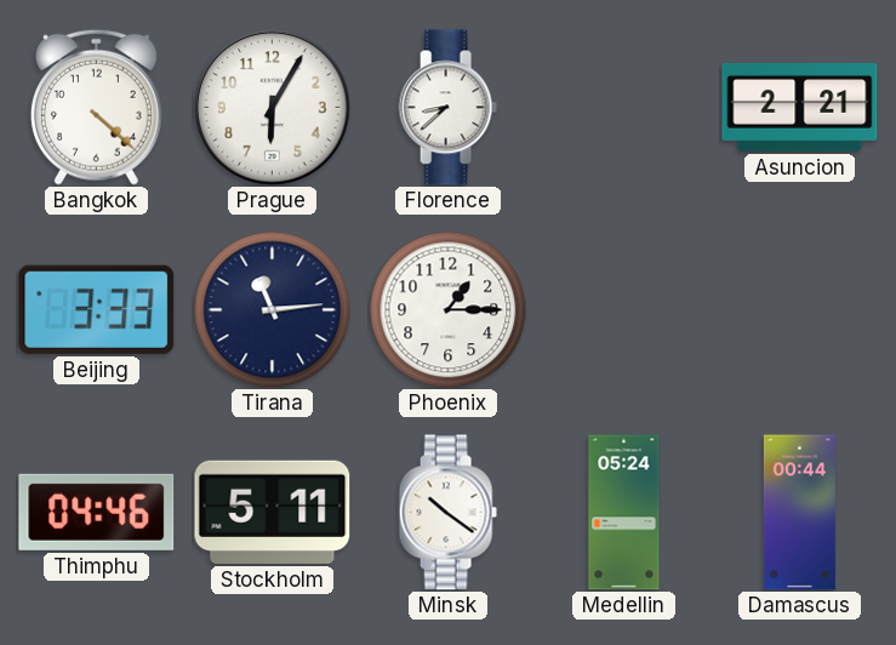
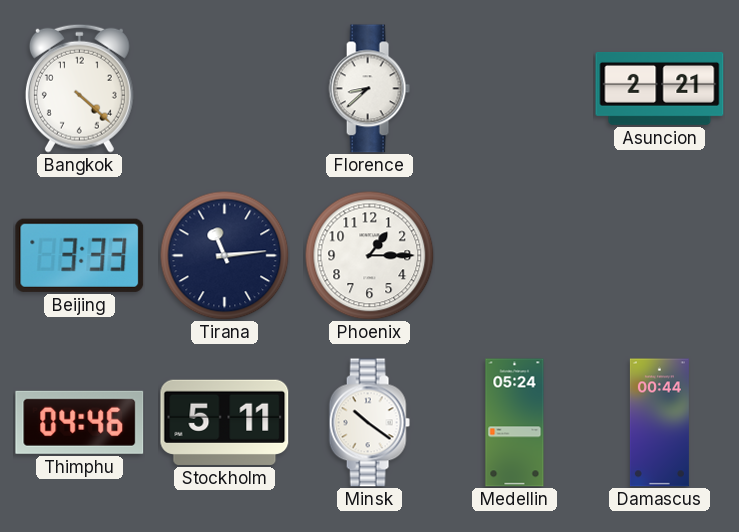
Prague: 6:05 -> none
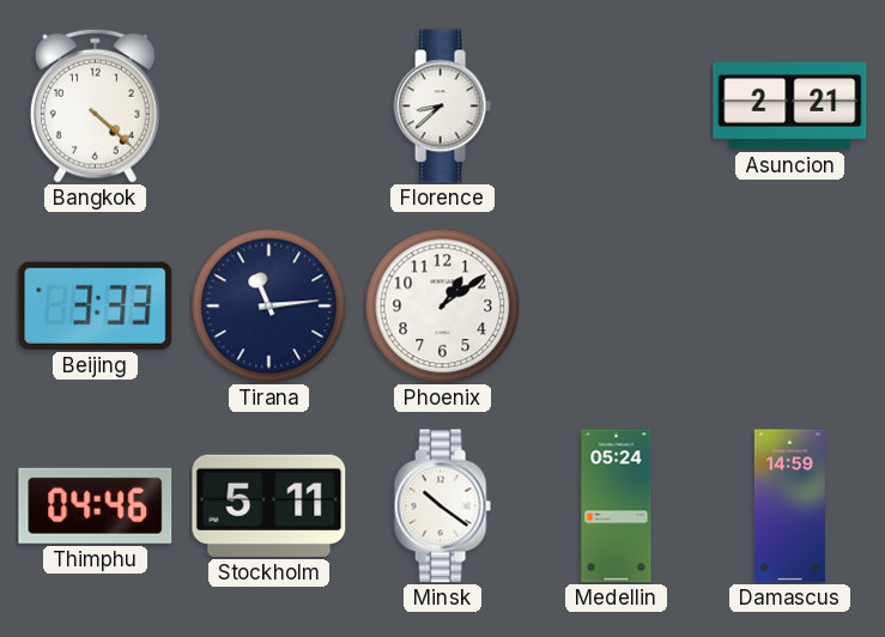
Phoenix: 1:15 -> 1:09
Damascus: 00:44 -> 14:59
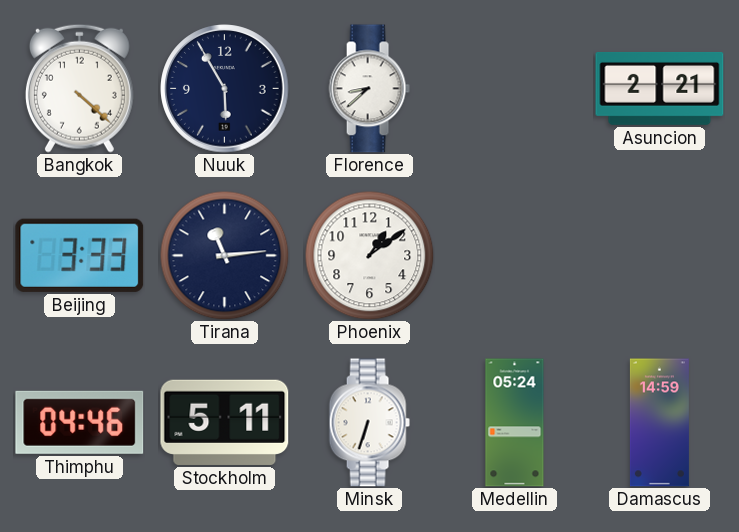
Nuuk: none -> 5:55
Minsk: 10:21 -> 6:33
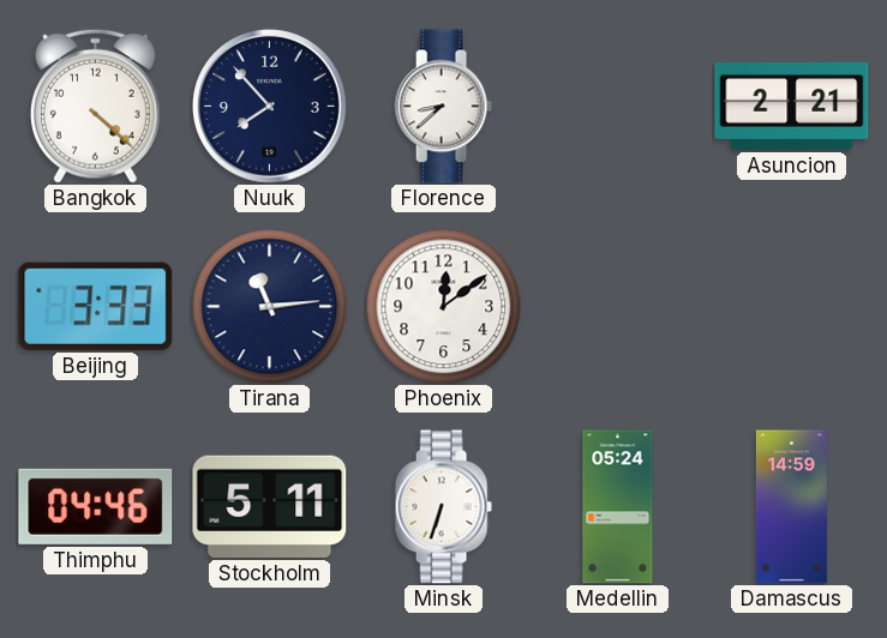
Nuuk: 5:55 -> 7:53
Phoenix: 1:09 -> 12:09
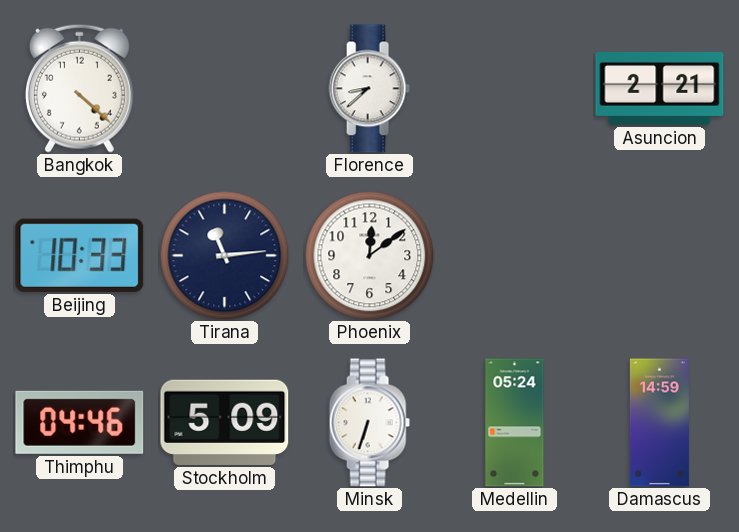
Nuuk: 7:53 -> none
Beijing: 3:33 -> 10:33
Stockholm: 5:11 -> 5:09
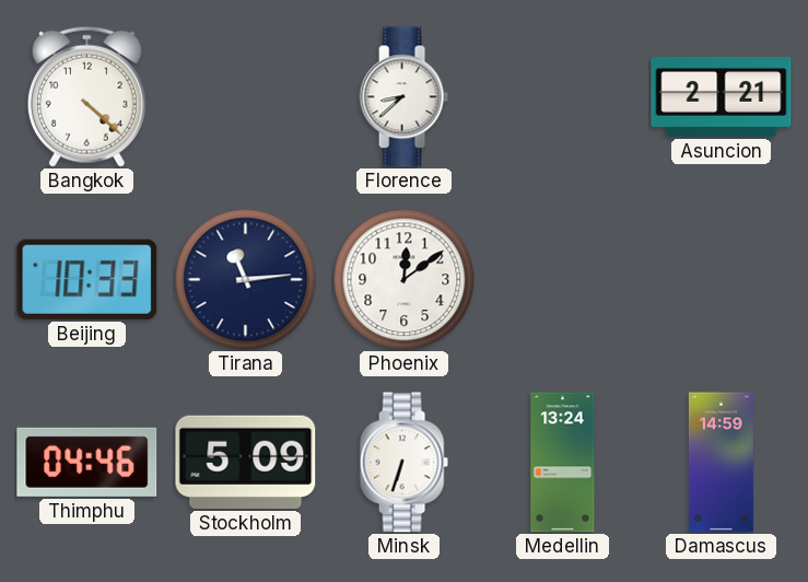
Medellin: 05:24 -> 13:24
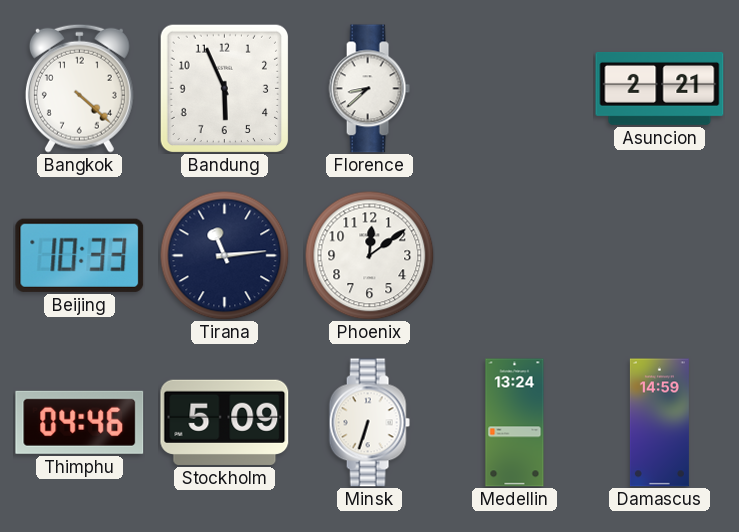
Bandung: none -> 5:56
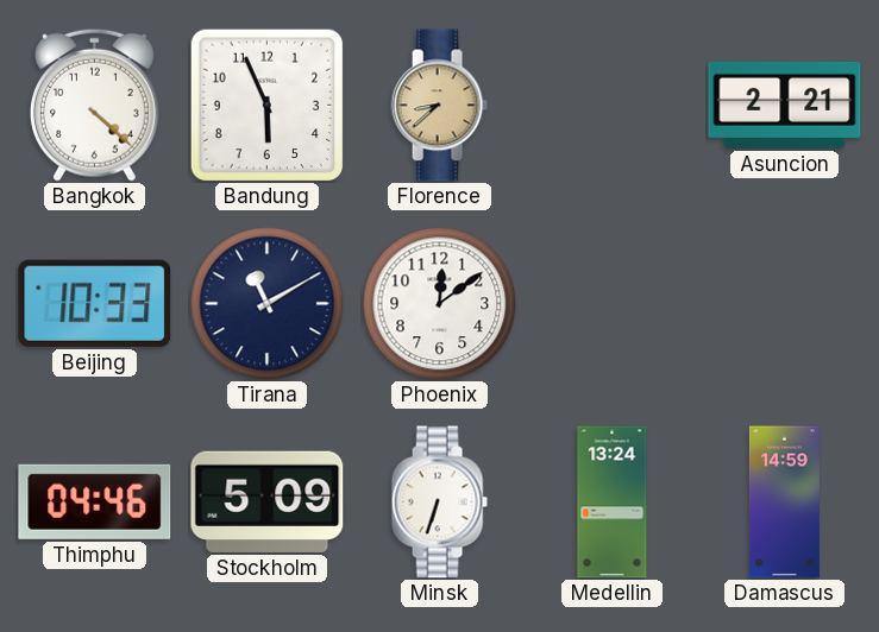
Florence dial: white -> champagne
Tirana: 11:14 -> 11:10
